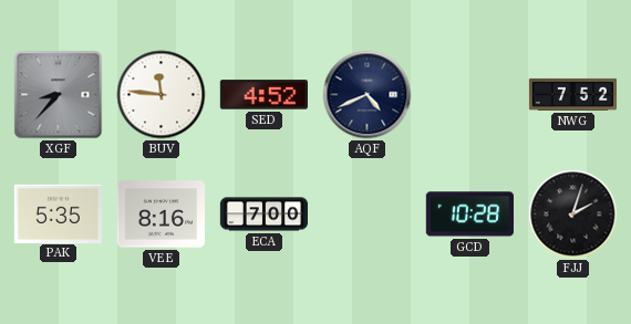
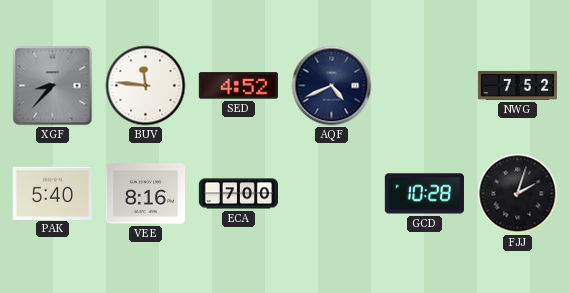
PAK: 5:35 -> 5:40
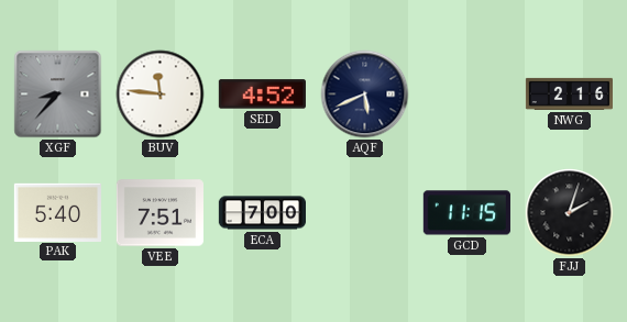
AQF: 4:41 -> 5:41
NWG: 7:52 -> 2:16
VEE: 8:16 -> 7:51
GCD: 10:28 -> 11:15
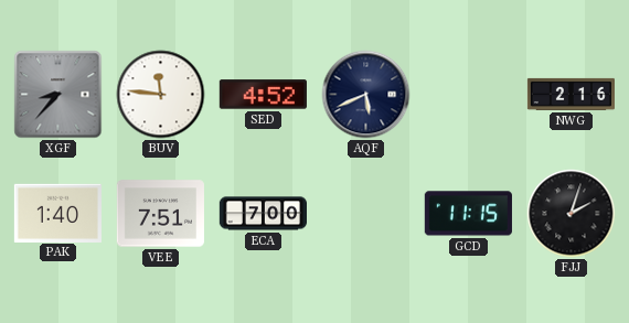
PAK: 5:40 -> 1:40
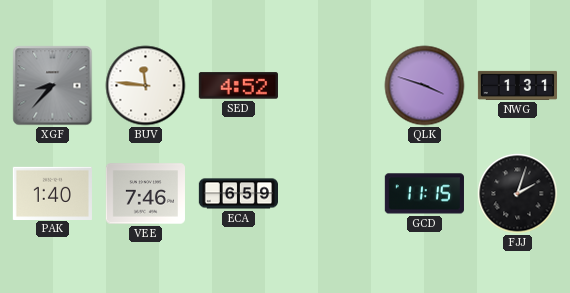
AQF: 5:41 -> none
QLK: none -> 3:48
NWG: 2:16 -> 1:31
VEE: 7:51 -> 7:46
ECA: 7:00 -> 6:59
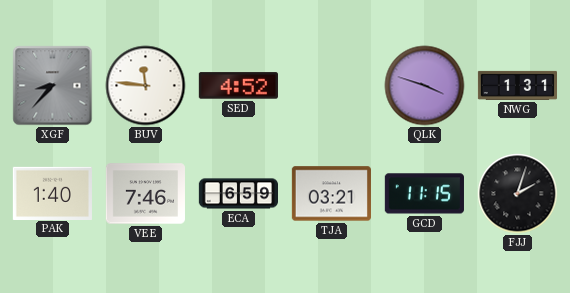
TJA: none -> 03:21
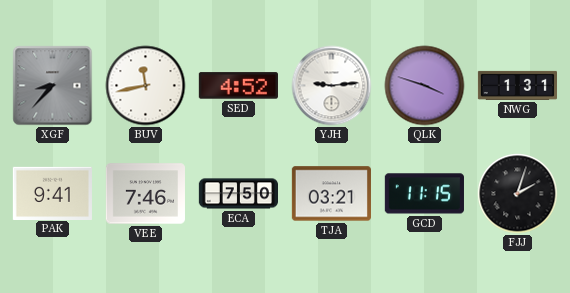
BUV: 11:46 -> 11:43
YJH: none -> 9:14
PAK: 1:40 -> 9:41
ECA: 6:59 -> 7:50
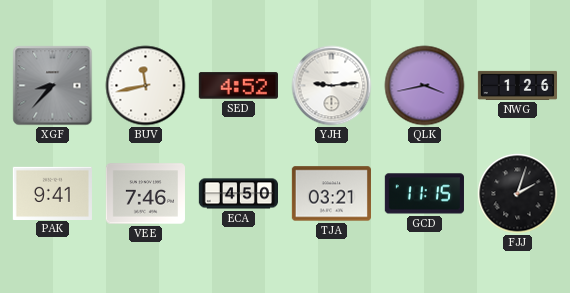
QLK: 3:48 -> 3:43
NWG: 1:31 -> 1:26
ECA: 7:50 -> 4:50
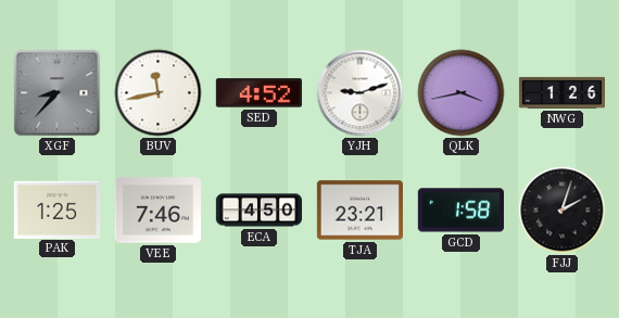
YJH: 9:14 -> 9:12
PAK: 9:41 -> 1:25
TJA: 03:21 -> 23:21
GCD: 11:15 -> 1:58
